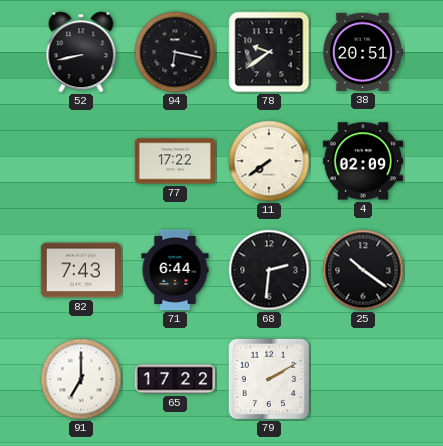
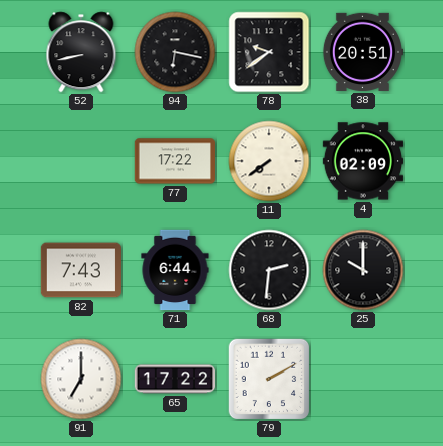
25: 10:21 -> 10:00
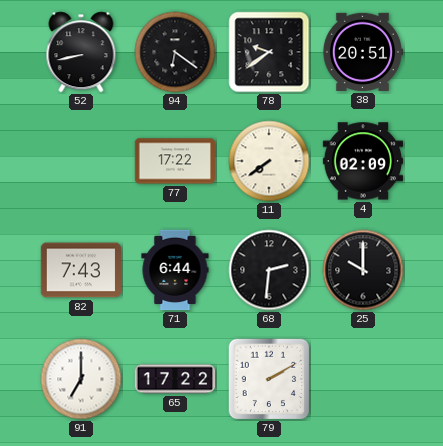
94: 6:17 -> 6:21
